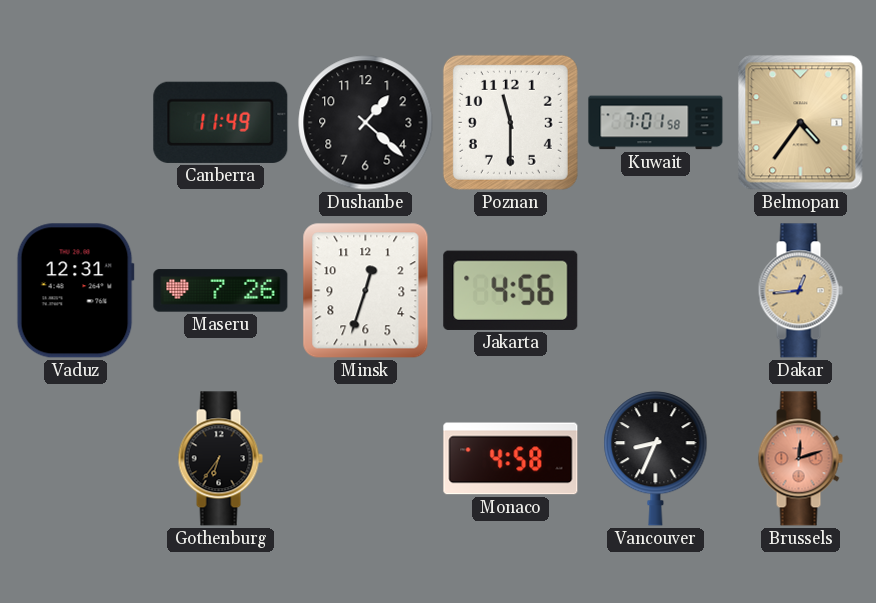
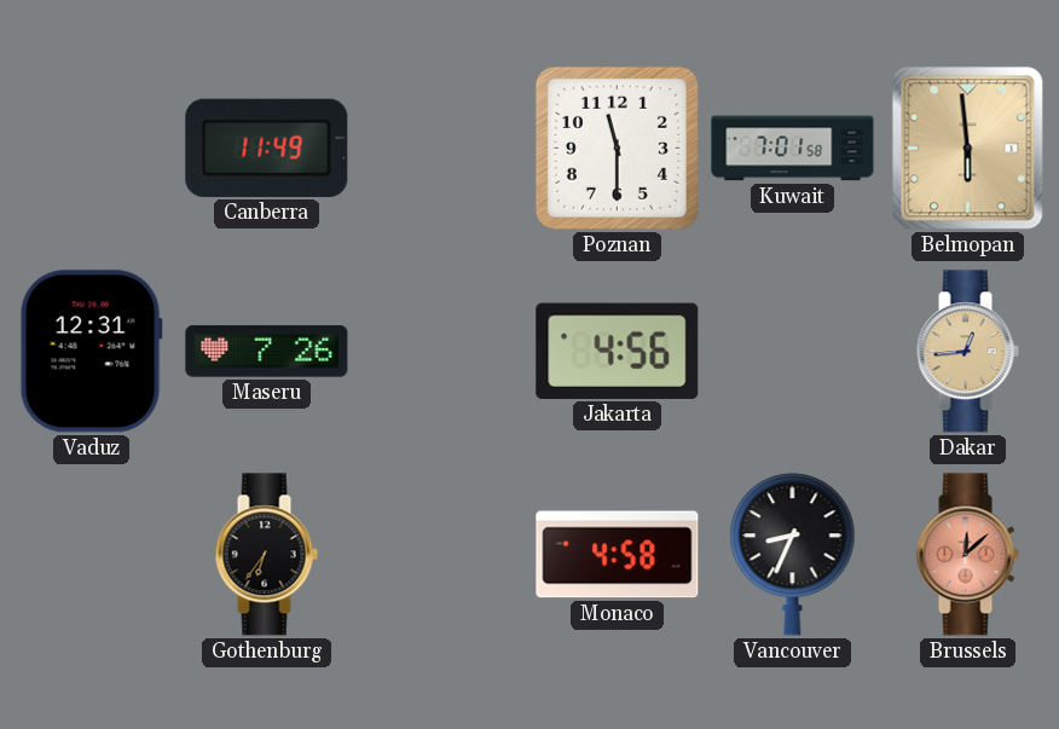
Dushanbe: 1:22 -> none
Belmopan: 4:36 -> 5:59
Minsk: 12:33 -> none
Brussels: 12:12 -> 12:08
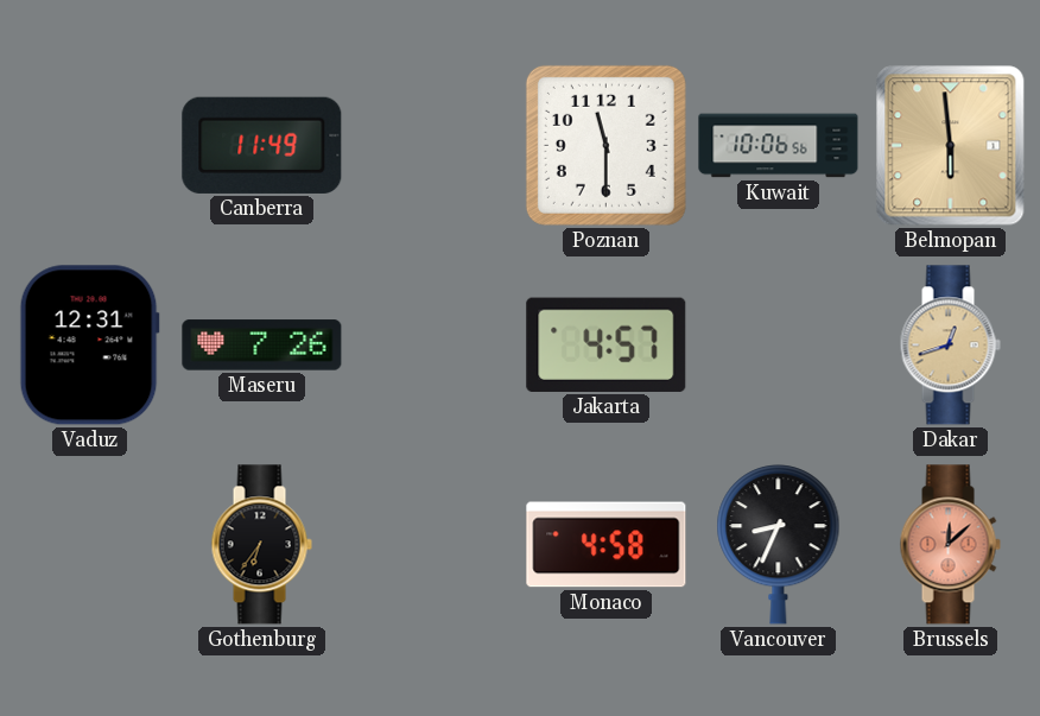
Kuwait: 7:01 -> 10:06
Jakarta: 4:56 -> 4:57
Dakar: 12:44 -> 12:42
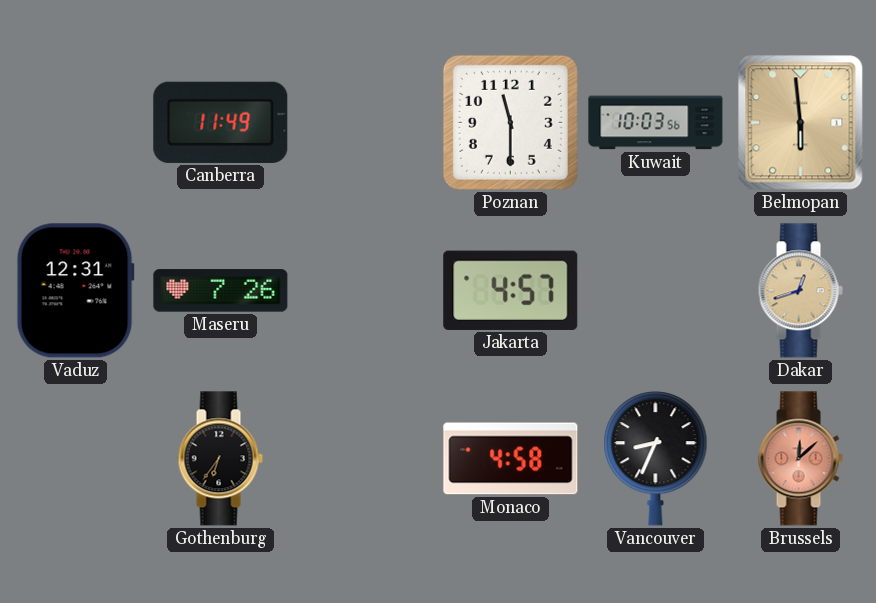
Kuwait: 10:06 -> 10:03
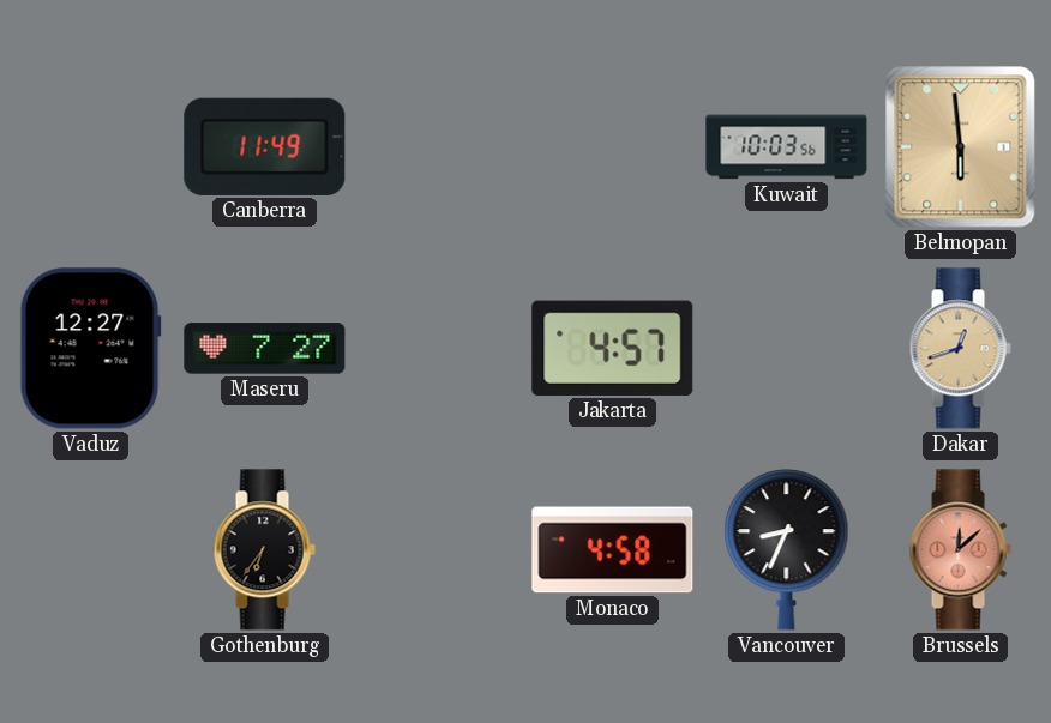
Poznan: 11:30 -> none
Vaduz: 12:31 -> 12:27
Maseru: 7:26 -> 7:27
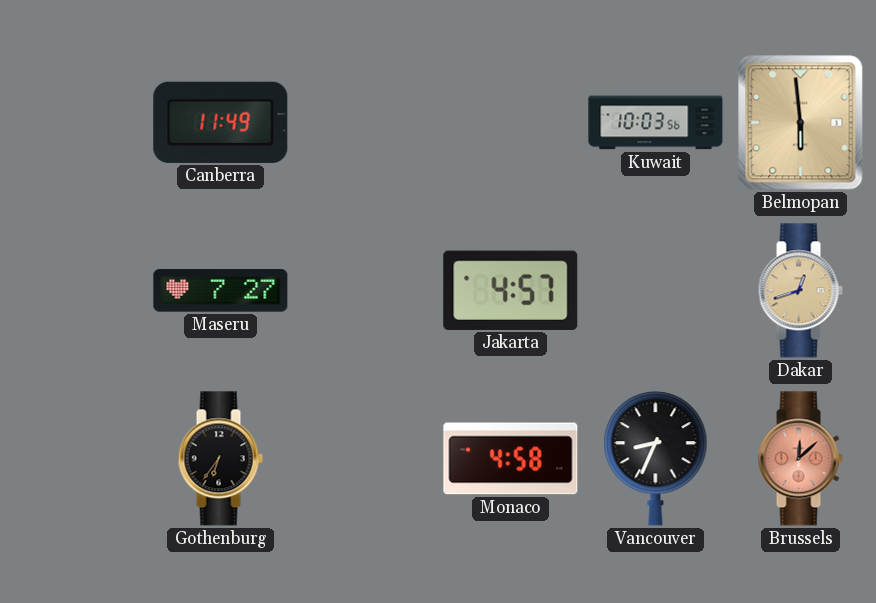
Vaduz: 12:27 -> none
